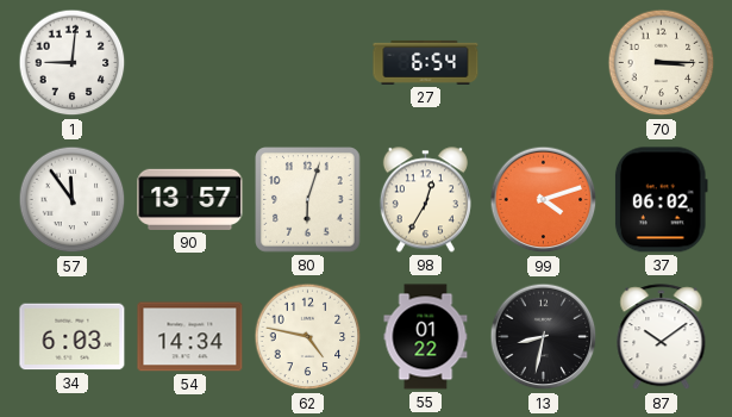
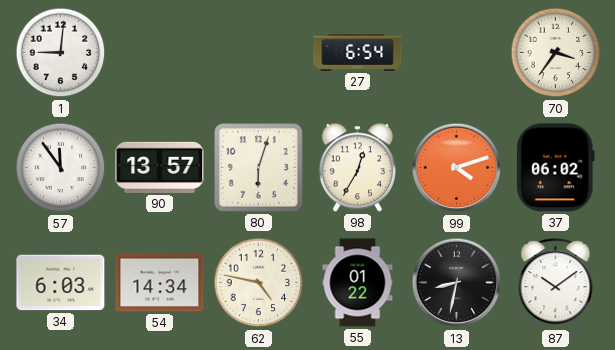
70: 3:15 -> 3:36
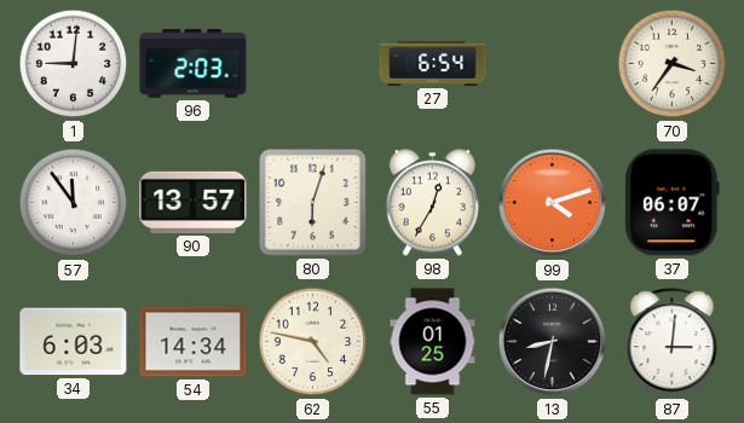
96: none -> 2:03
37: 06:02 -> 06:07
55: 01:22 -> 01:25
87: 10:09 -> 3:01
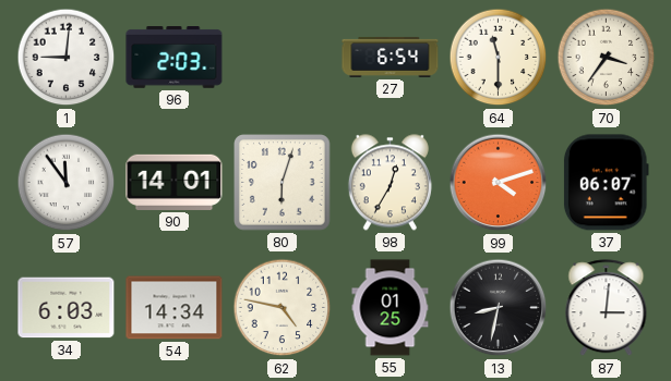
64: none -> 11:30
90: 13:57 -> 14:01
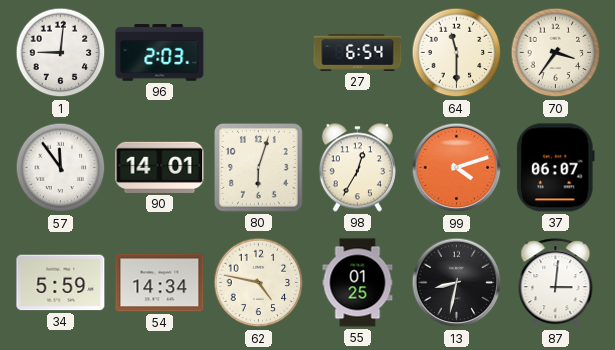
34: 6:03 -> 5:59
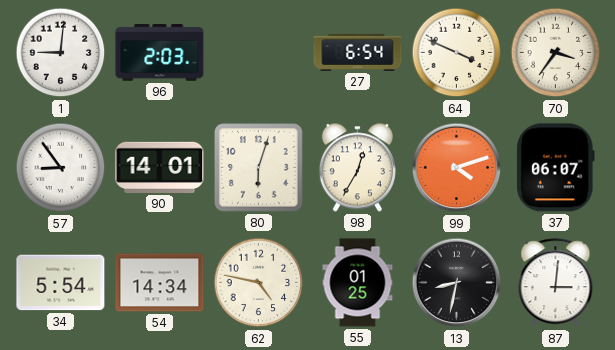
64: 11:30 -> 3:49
57: 11:54 -> 8:54
34: 5:59 -> 5:54
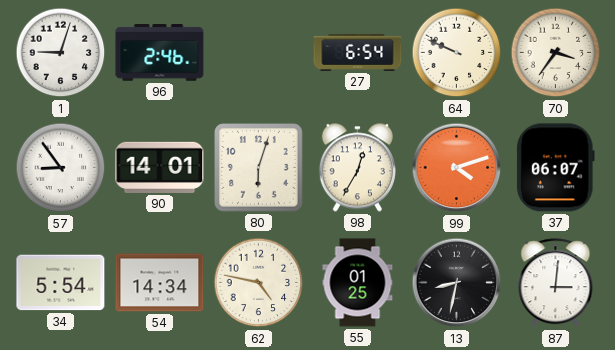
1: 9:01 -> 9:03
96: 2:03 -> 2:46
64: 3:49 -> 9:49
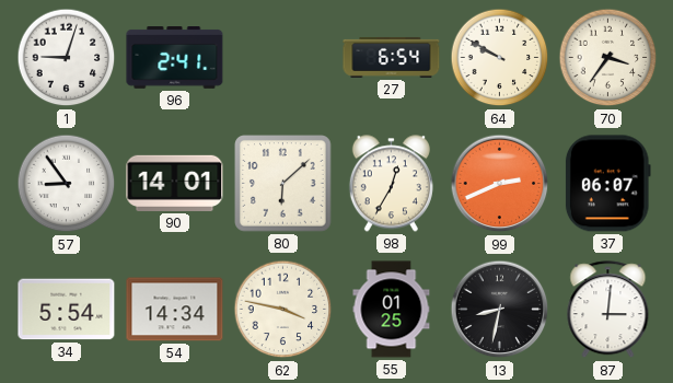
96: 2:46 -> 2:41
64: 9:49 -> 9:50
80: 6:03 -> 6:08
99: 4:12 -> 2:41
62: 4:47 -> 3:47
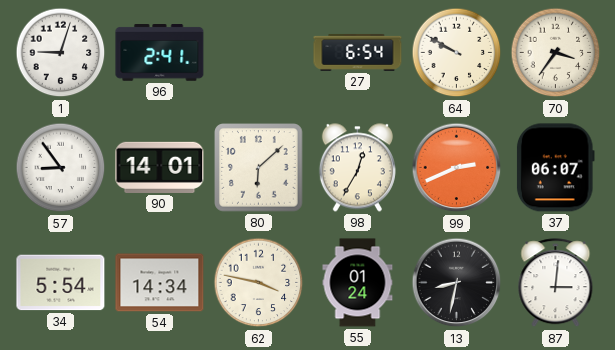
55: 01:25 -> 01:24
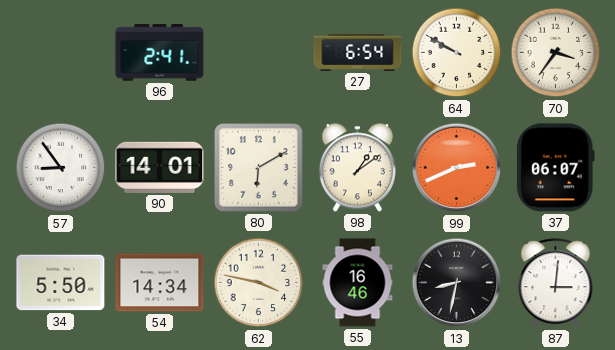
1: 9:03 -> none
80: 6:08 -> 6:10
98: 12:35 -> 1:09
34: 5:54 -> 5:50
55: 01:24 -> 16:46
